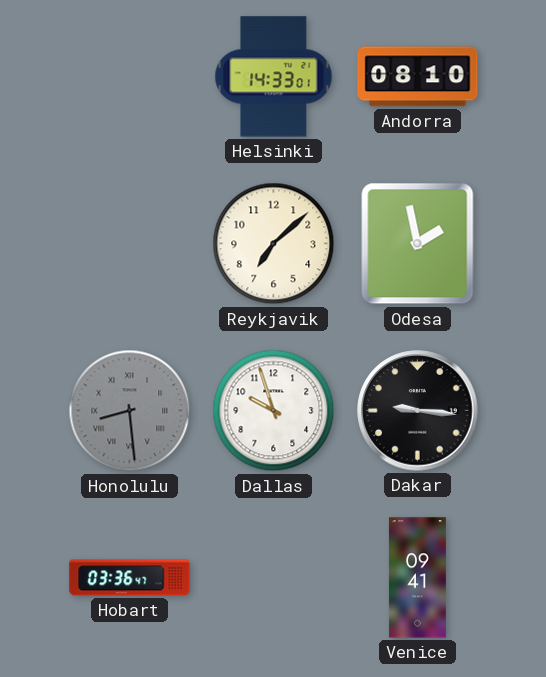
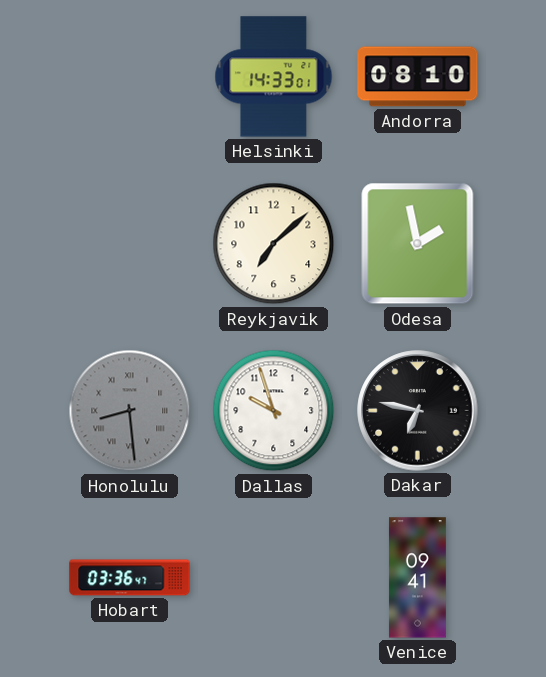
Dakar: 9:16 -> 6:47
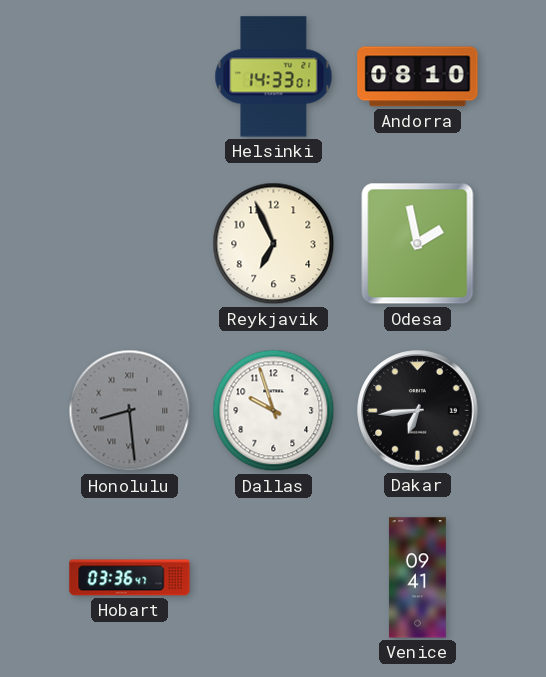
Reykjavik: 7:08 -> 6:56
Dakar: 6:47 -> 6:44
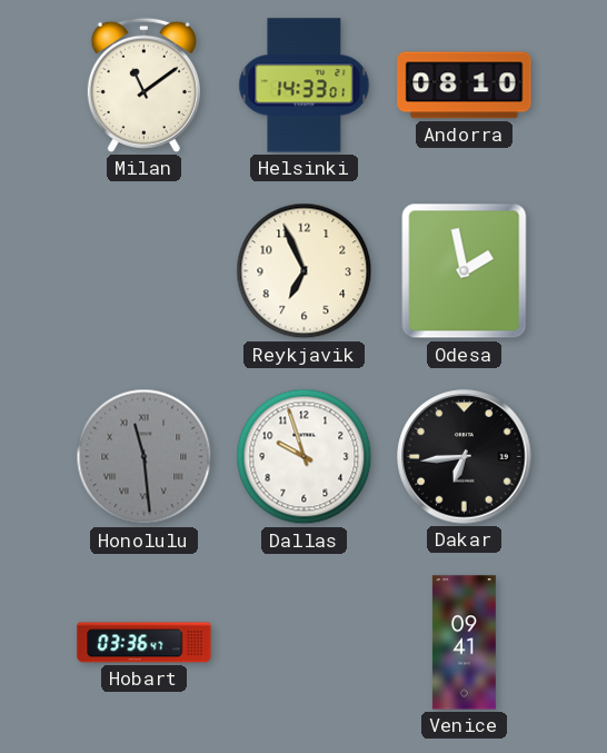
Milan: none -> 11:09
Honolulu: 8:29 -> 11:29
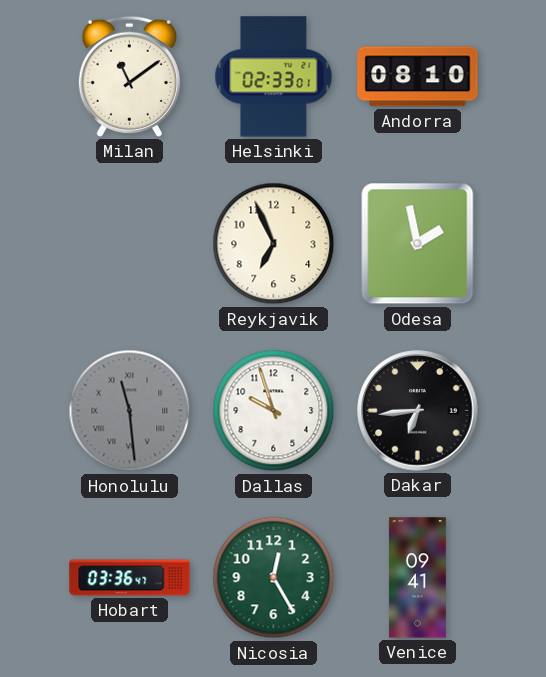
Helsinki: 14:33 -> 02:33
Nicosia: none -> 12:25
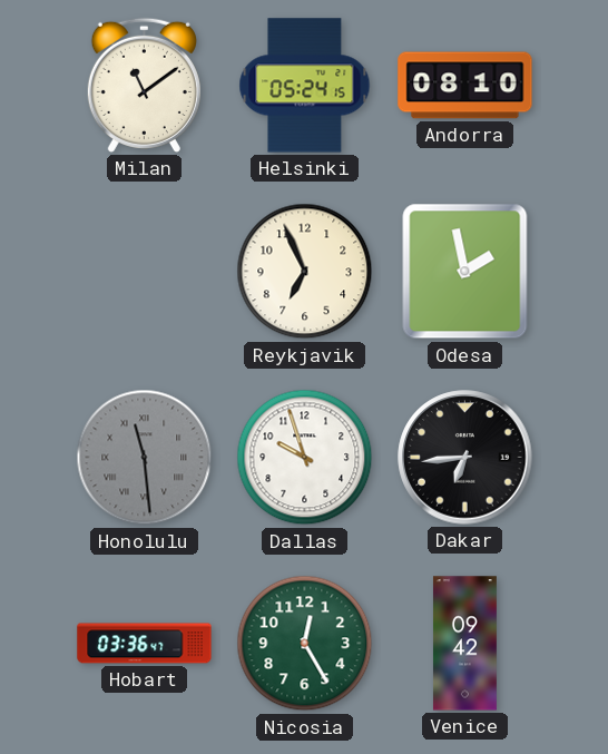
Helsinki: 02:33 -> 05:24
Venice: 09:41 -> 09:42
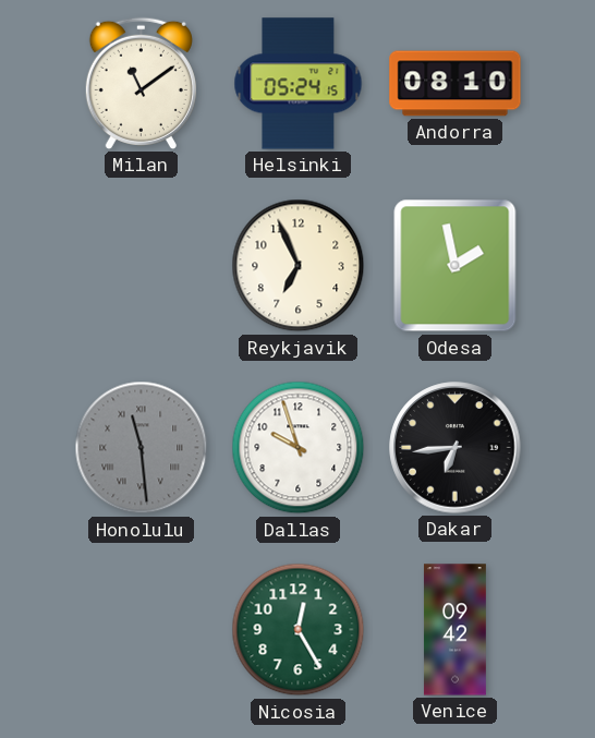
Hobart: 03:36 -> none
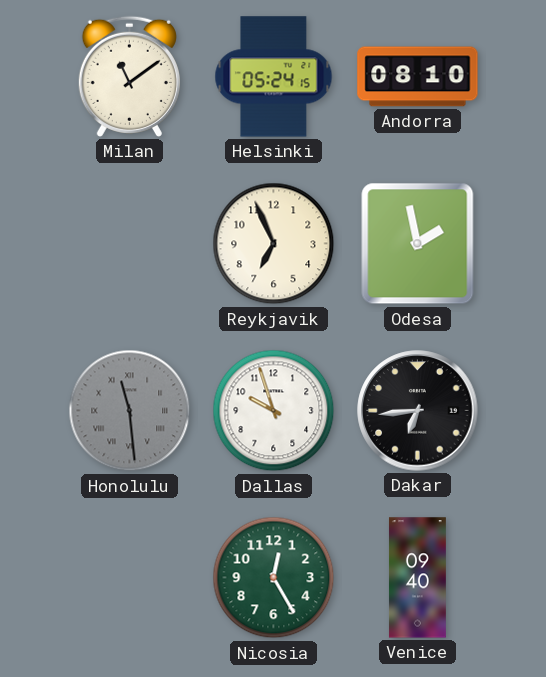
Venice: 09:42 -> 09:40
